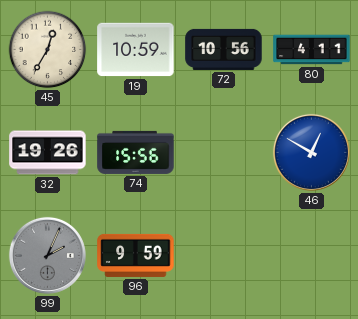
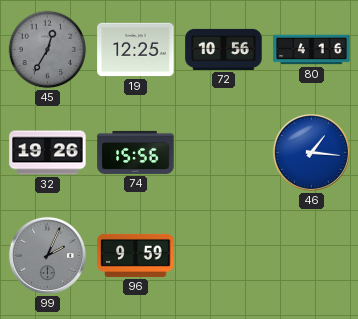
45 dial: cream -> grey
19: 10:59 -> 12:25
80: 4:11 -> 4:16
46: 12:50 -> 1:16
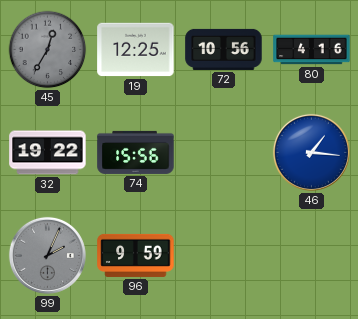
32: 19:26 -> 19:22
